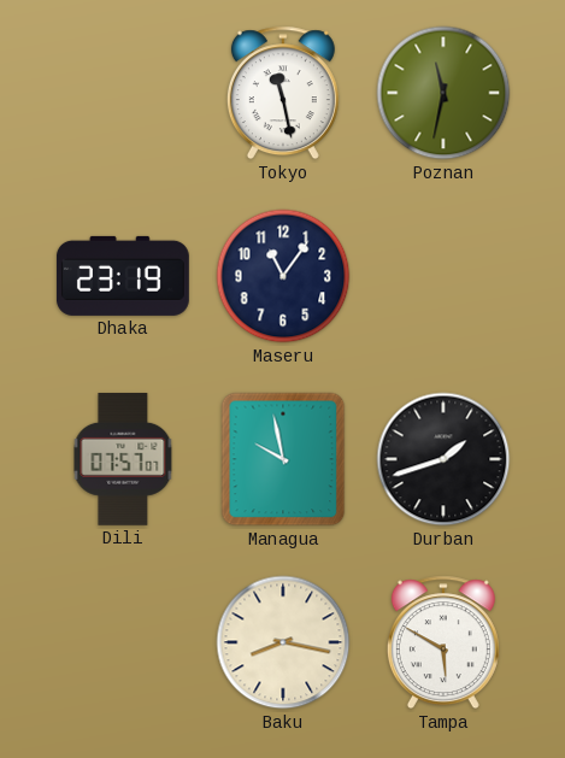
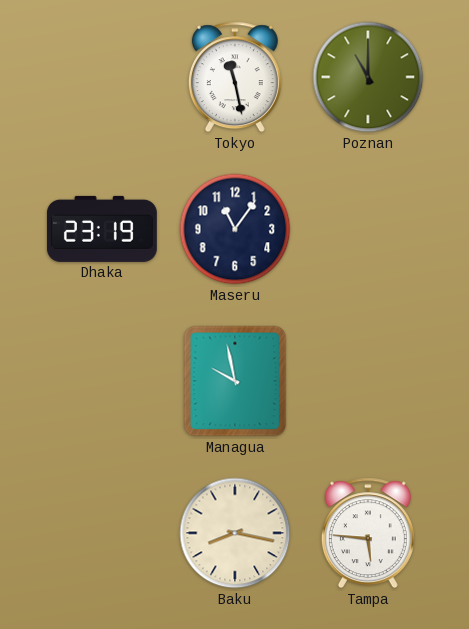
Poznan: 11:32 -> 11:00
Dili: 07:57 -> none
Durban: 1:42 -> none
Tampa: 5:50 -> 5:46
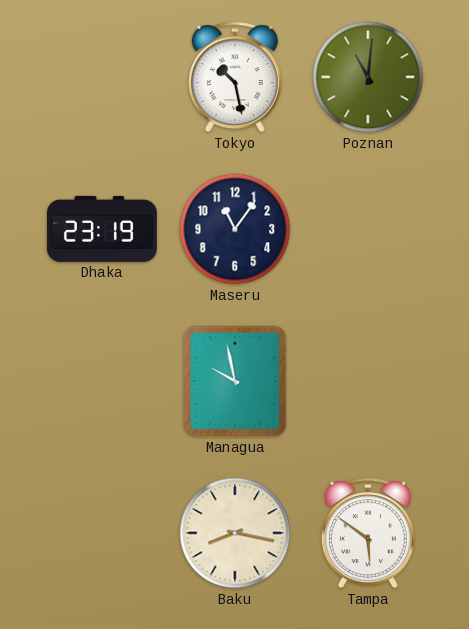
Tokyo: 11:28 -> 10:28
Poznan: 11:00 -> 11:01
Tampa: 5:46 -> 5:51
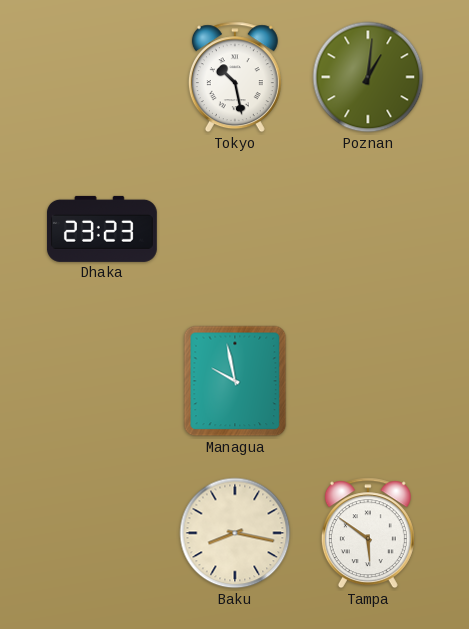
Poznan: 11:01 -> 1:01
Dhaka: 23:19 -> 23:23
Maseru: 11:06 -> none
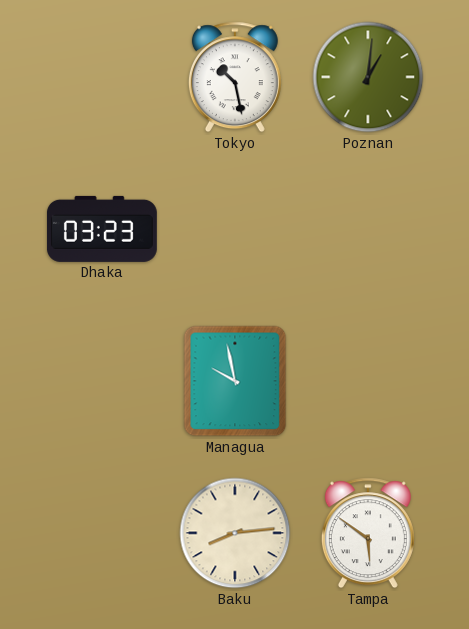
Dhaka: 23:23 -> 03:23
Baku: 8:17 -> 8:14
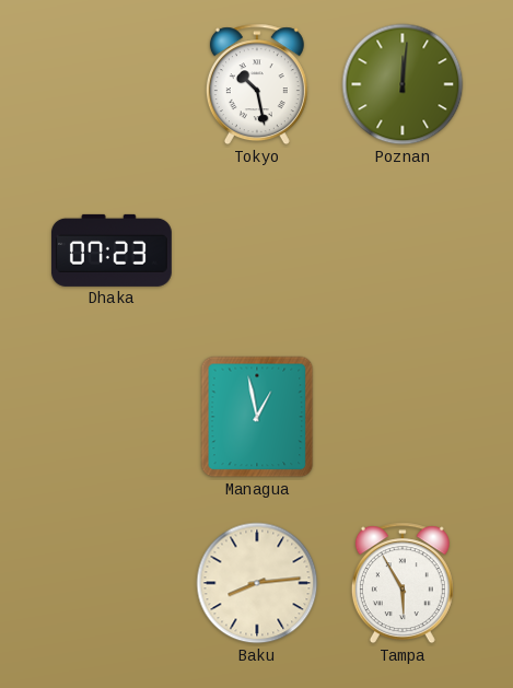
Poznan: 1:01 -> 12:01
Dhaka: 03:23 -> 07:23
Managua: 9:58 -> 12:58
Tampa: 5:51 -> 5:55
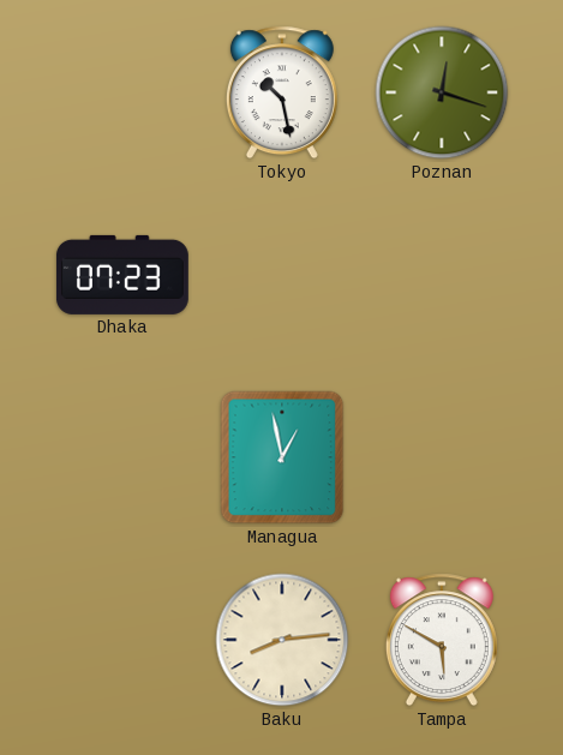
Poznan: 12:01 -> 12:18
Tampa: 5:55 -> 5:50
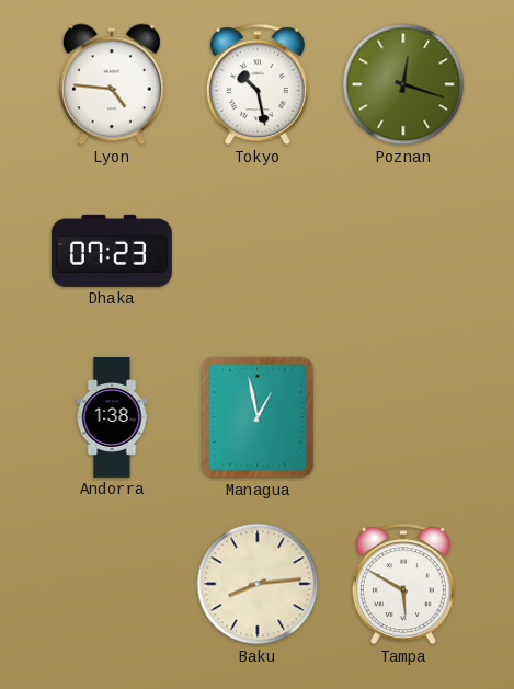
Lyon: none -> 4:46
Andorra: none -> 1:38
